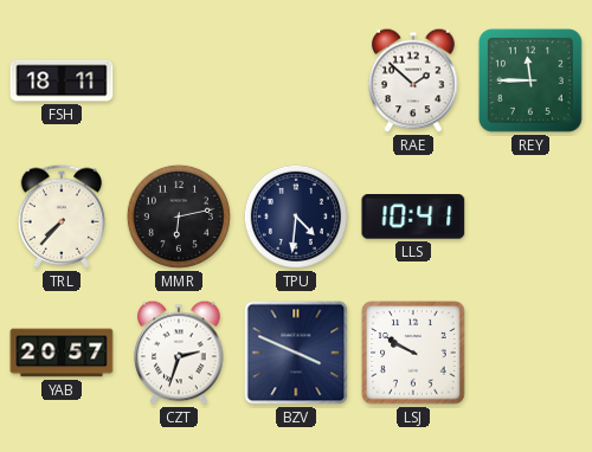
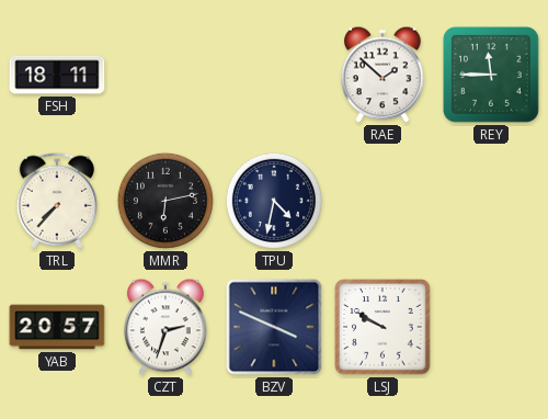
TPU: 4:31 -> 4:32
LLS: 10:41 -> none
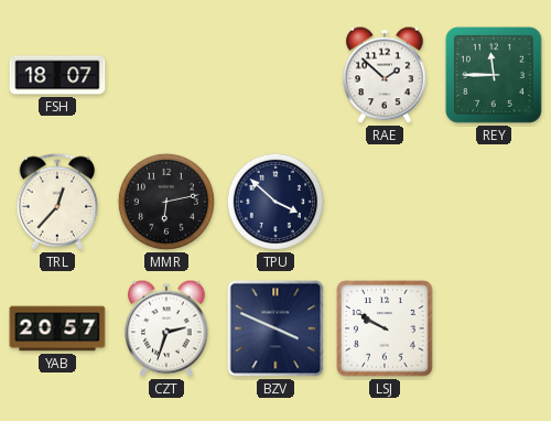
FSH: 18:11 -> 18:07
TRL: 7:37 -> 12:37
TPU: 4:32 -> 3:52
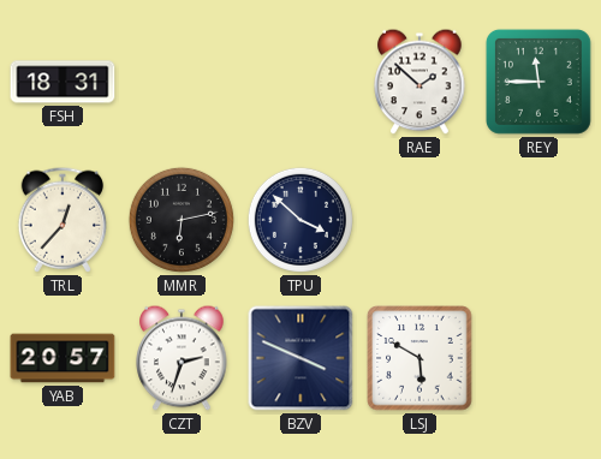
FSH: 18:07 -> 18:31
LSJ: 9:50 -> 5:50
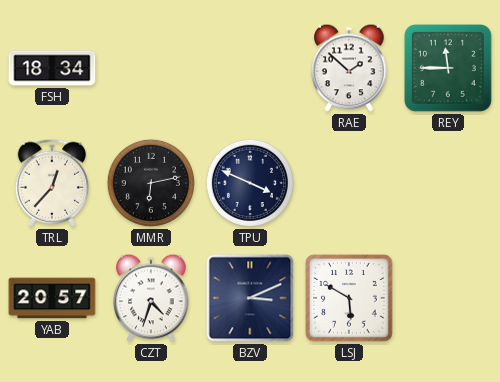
FSH: 18:31 -> 18:34
TPU: 3:52 -> 3:49
CZT: 2:33 -> 4:33
BZV: 3:49 -> 3:11
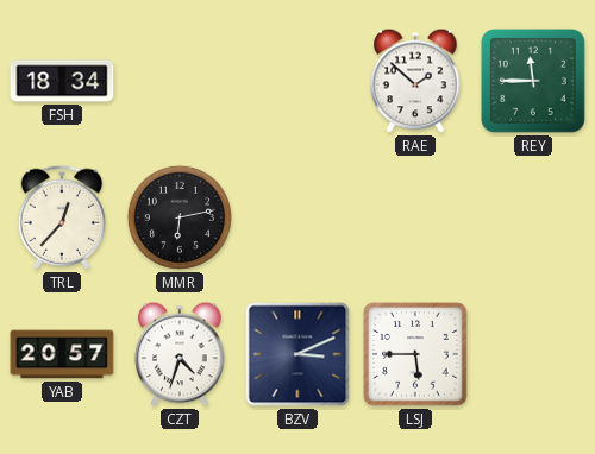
TPU: 3:49 -> none
LSJ: 5:50 -> 5:45
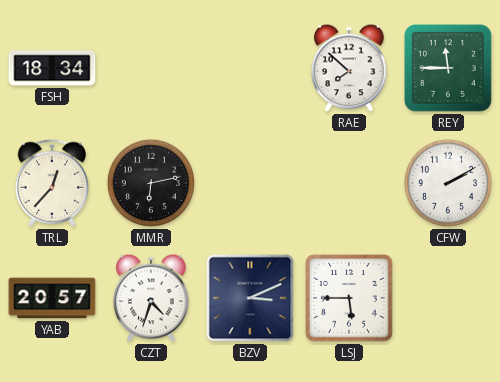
RAE: 1:52 -> 7:52
CFW: none -> 2:10
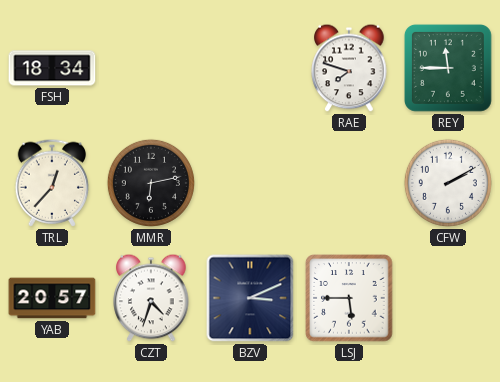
RAE: 7:52 -> 7:48
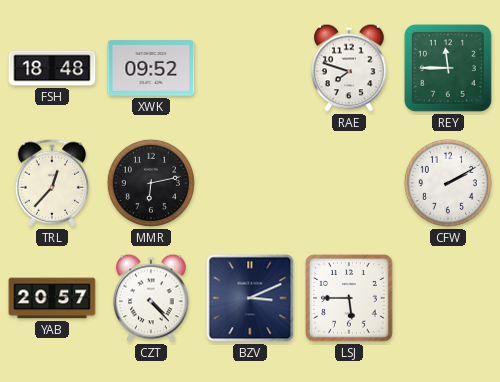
FSH: 18:34 -> 18:48
XWK: none -> 09:52
CZT: 4:33 -> 4:23
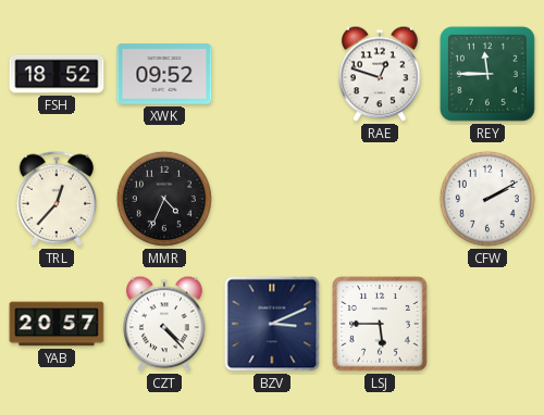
FSH: 18:48 -> 18:52
RAE: 7:48 -> 12:48
MMR: 6:13 -> 4:34
